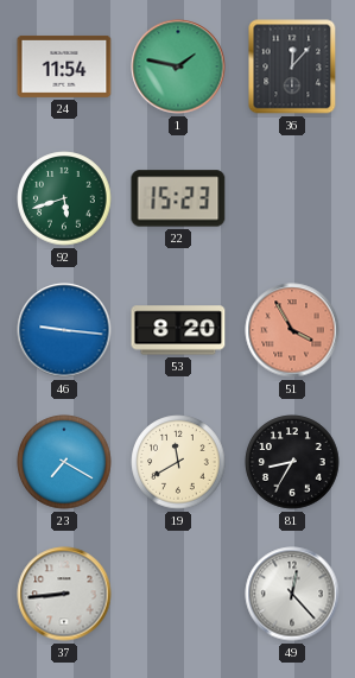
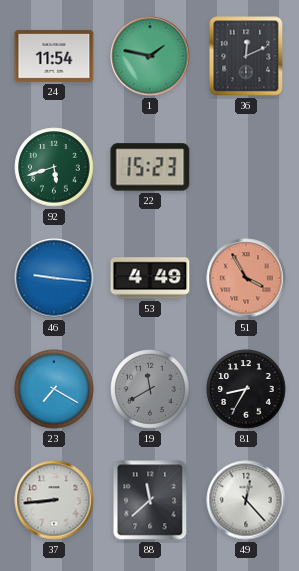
36: 12:07 -> 12:11
53: 8:20 -> 4:49
19 dial: cream -> grey
88: none -> 11:38
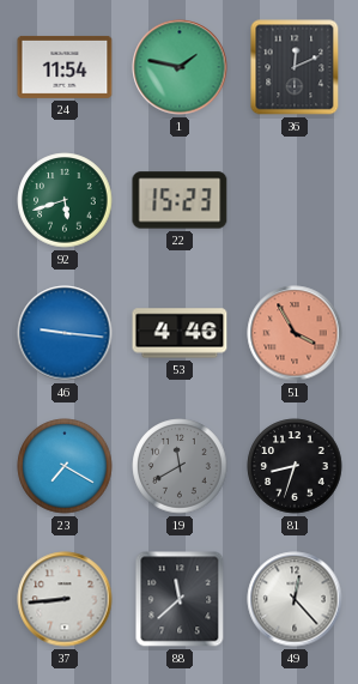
53: 4:49 -> 4:46
81: 8:35 -> 8:33
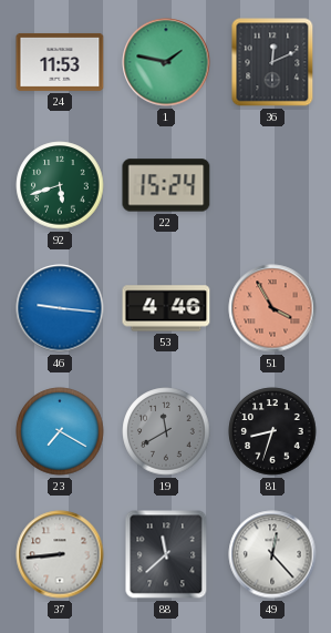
24: 11:54 -> 11:53
22: 15:23 -> 15:24
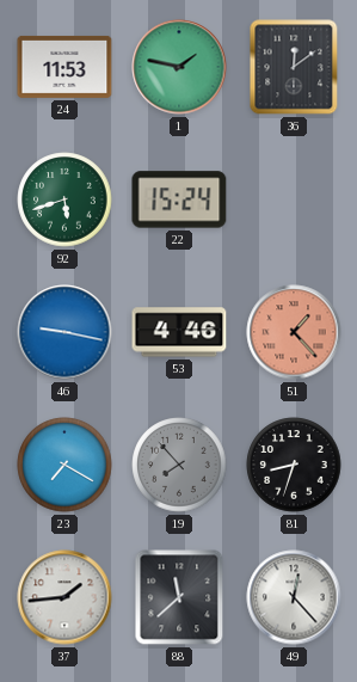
36: 12:11 -> 12:09
46: 9:16 -> 9:17
51: 3:55 -> 1:23
19: 11:40 -> 7:53
37: 8:44 -> 1:44
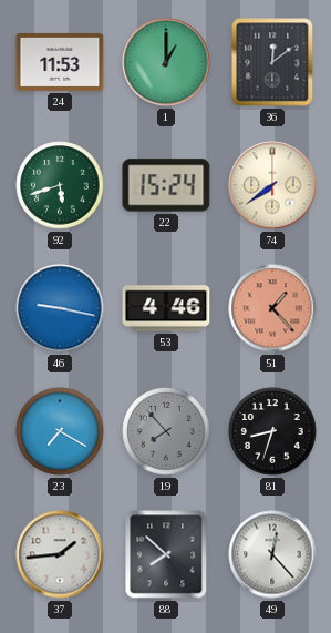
1: 1:47 -> 1:00
74: none -> 7:39
88: 11:38 -> 7:52
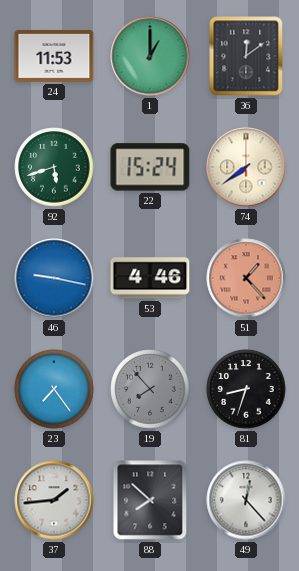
23: 7:20 -> 7:24
